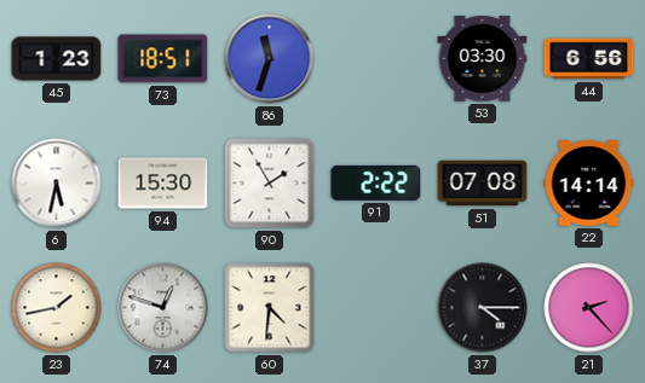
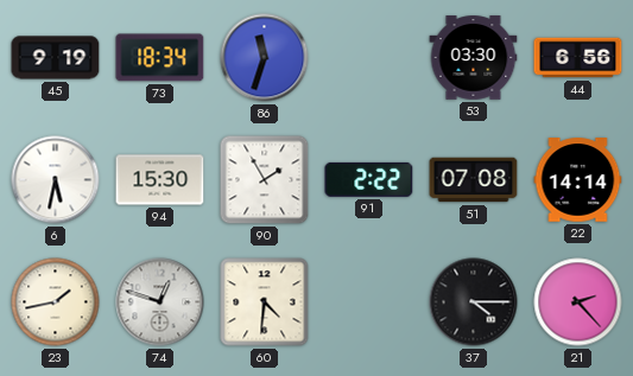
45: 1:23 -> 9:19
73: 18:51 -> 18:34
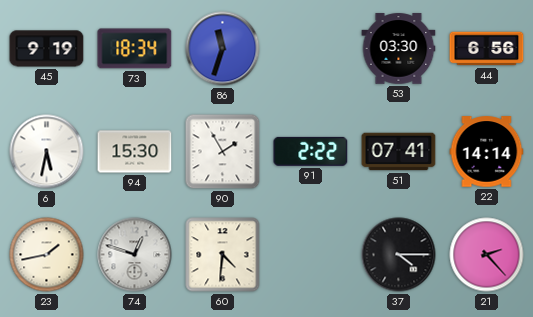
51: 07:08 -> 07:41
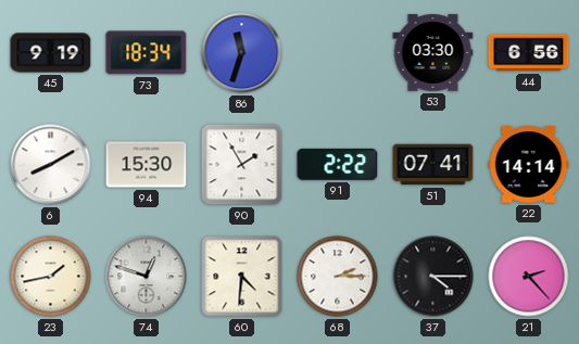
6: 5:32 -> 8:10
68: none -> 2:15
